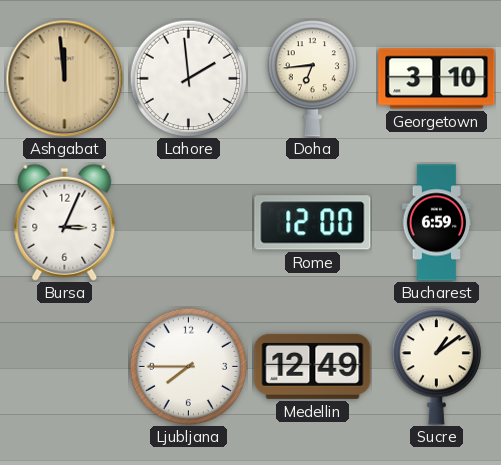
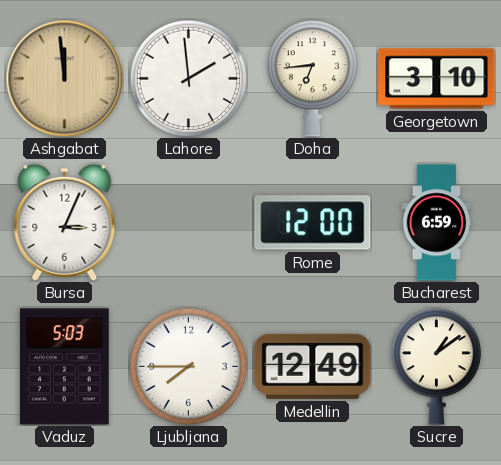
Vaduz: none -> 5:03
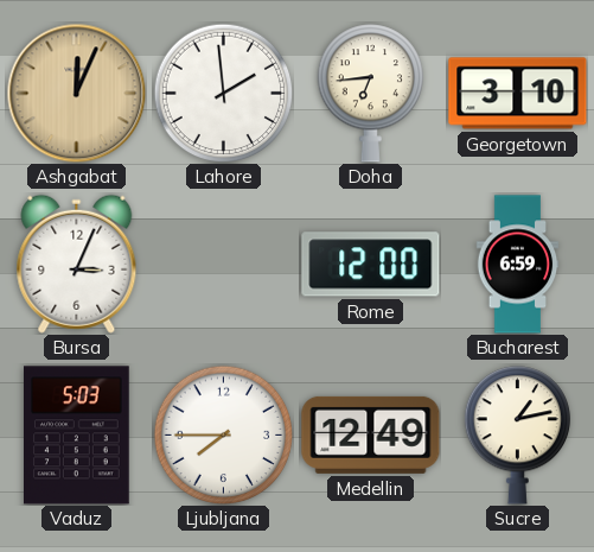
Ashgabat: 11:59 -> 12:04
Sucre: 1:09 -> 1:13
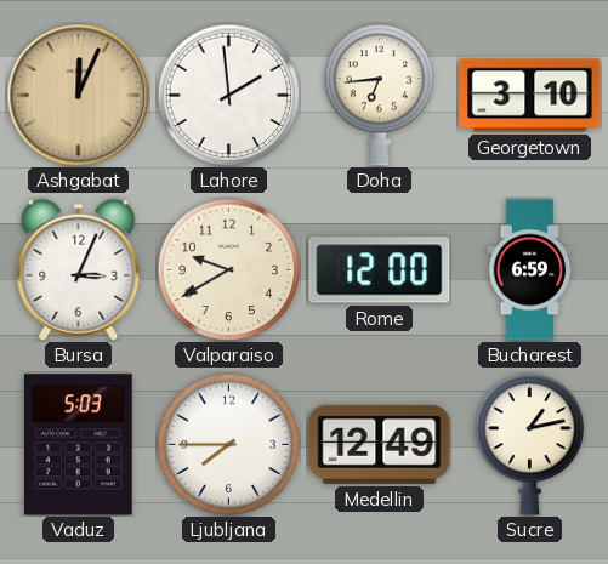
Valparaiso: none -> 9:40
